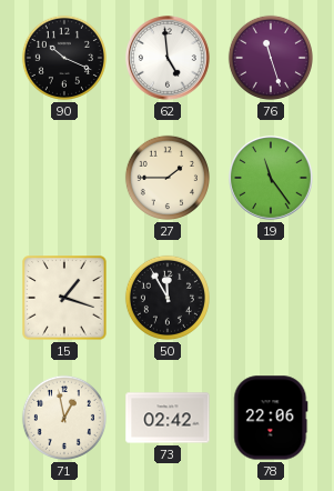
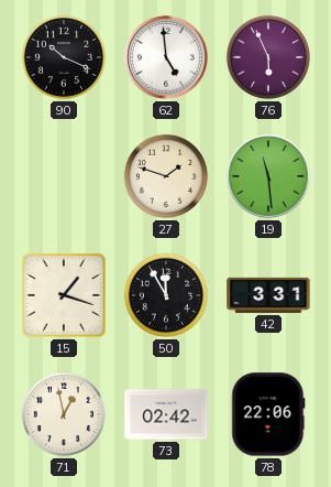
76: 11:27 -> 5:56
27: 1:45 -> 1:48
19: 11:24 -> 11:29
42: none -> 3:31
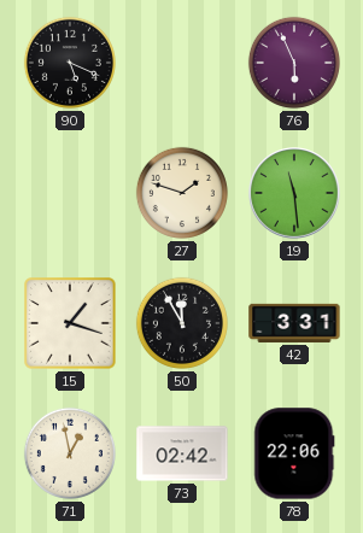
90: 10:19 -> 5:19
62: 4:59 -> none
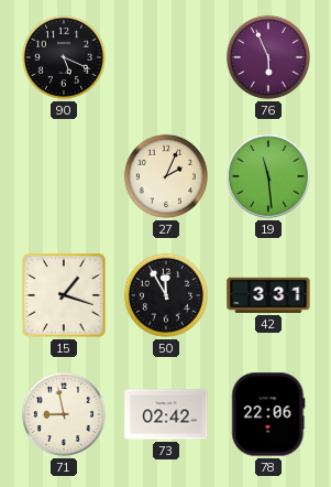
27: 1:48 -> 2:04
71: 12:58 -> 8:58
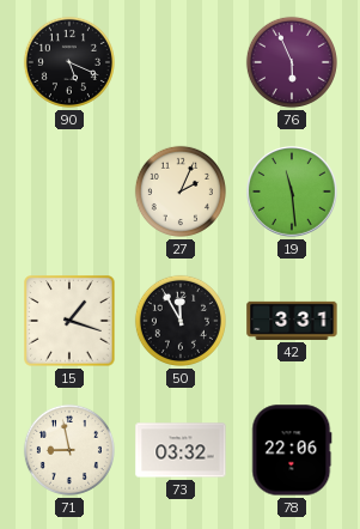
73: 02:42 -> 03:32
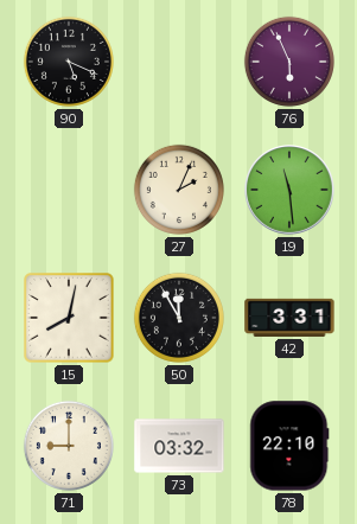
15: 1:18 -> 8:02
71: 8:58 -> 9:00
78: 22:06 -> 22:10
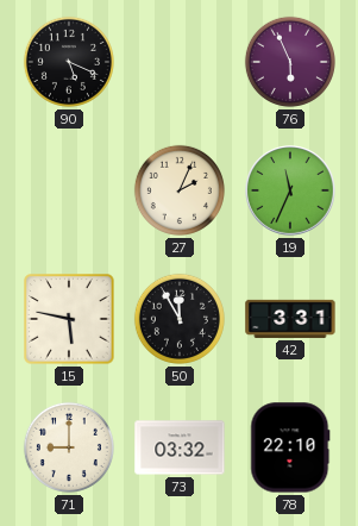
19: 11:29 -> 11:34
15: 8:02 -> 5:47
